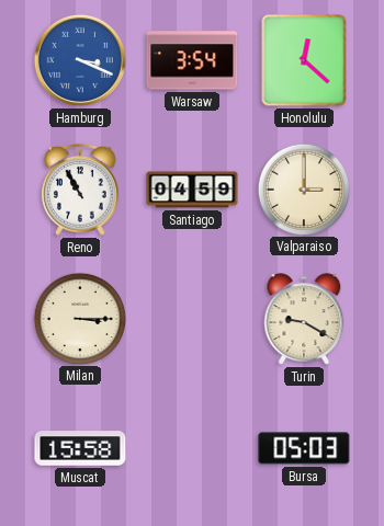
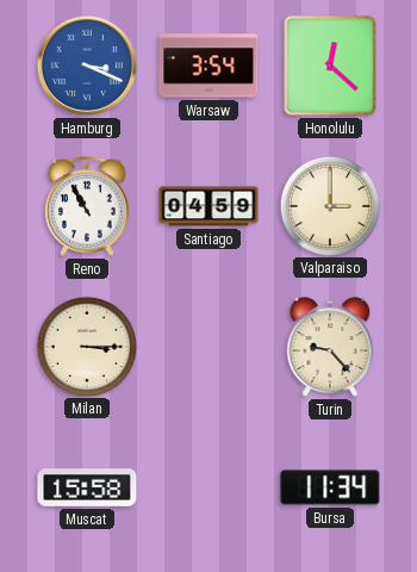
Turin: 9:20 -> 9:23
Bursa: 05:03 -> 11:34
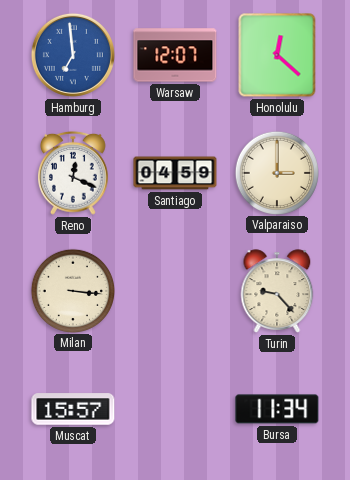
Hamburg: 3:19 -> 6:59
Warsaw: 3:54 -> 12:07
Reno: 10:55 -> 12:19
Milan: 3:15 -> 3:16
Muscat: 15:58 -> 15:57
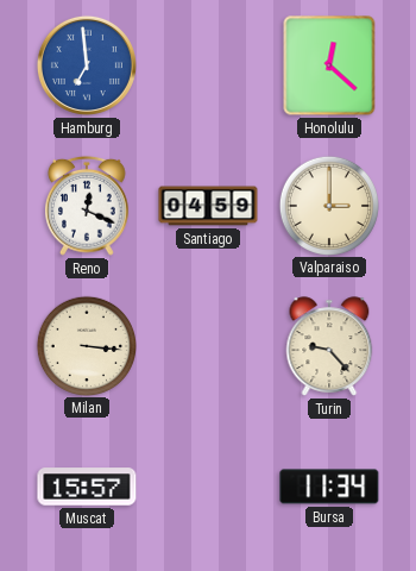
Warsaw: 12:07 -> none
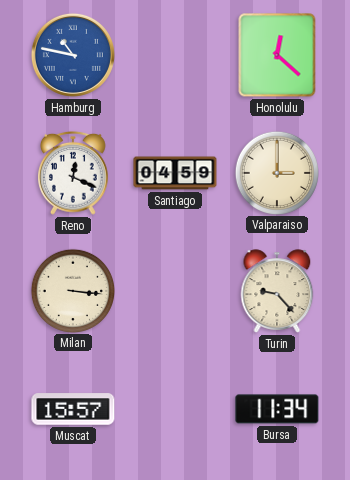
Hamburg: 6:59 -> 10:47
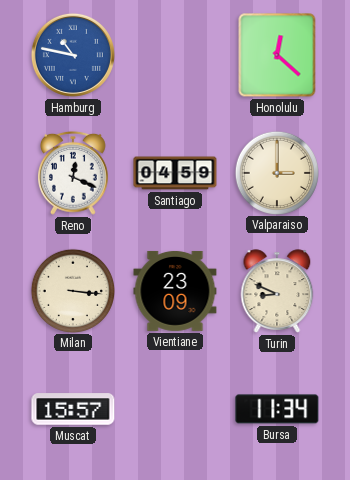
Vientiane: none -> 23:09
Turin: 9:23 -> 8:49
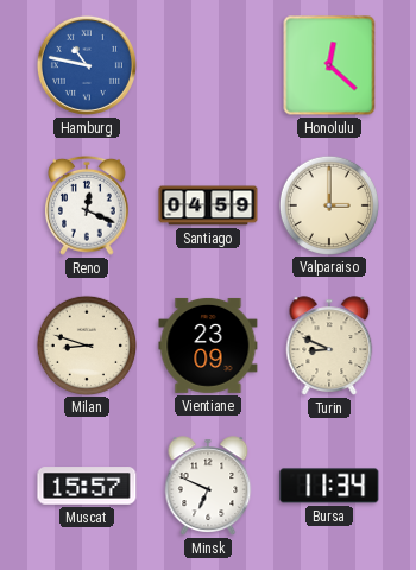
Milan: 3:16 -> 8:48
Minsk: none -> 6:49
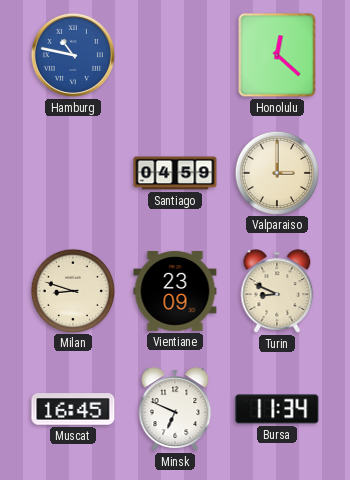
Reno: 12:19 -> none
Muscat: 15:57 -> 16:45
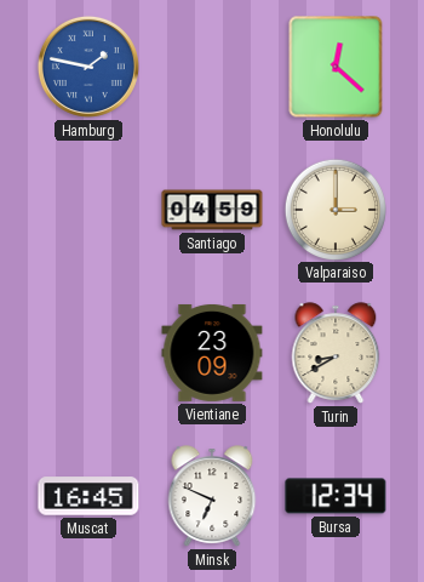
Hamburg: 10:47 -> 1:47
Milan: 8:48 -> none
Turin: 8:49 -> 8:40
Bursa: 11:34 -> 12:34
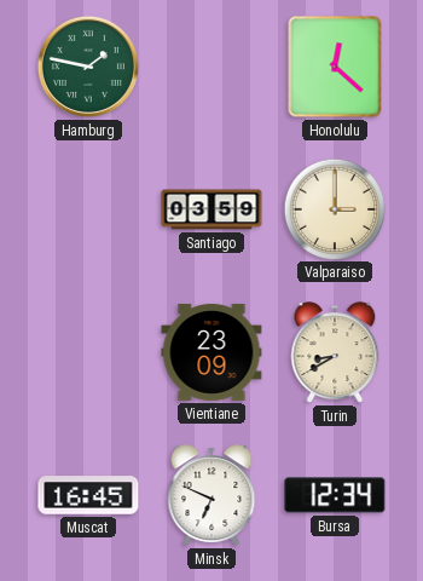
Hamburg dial: blue -> green
Santiago: 04:59 -> 03:59
